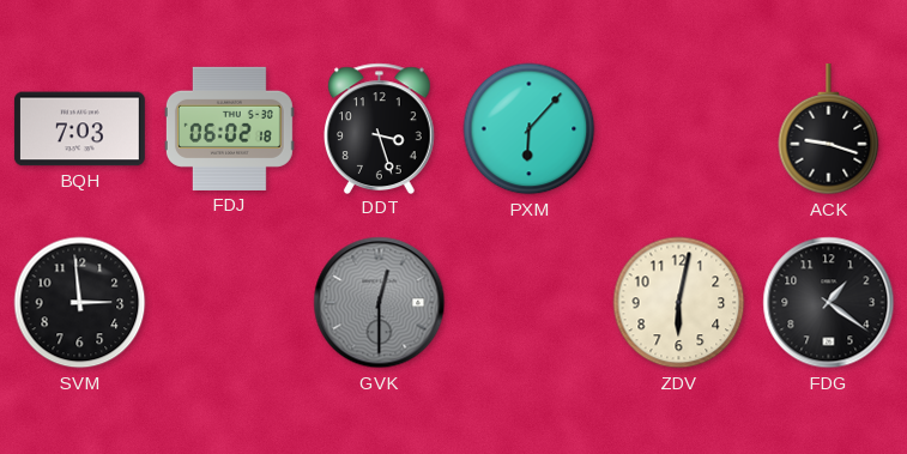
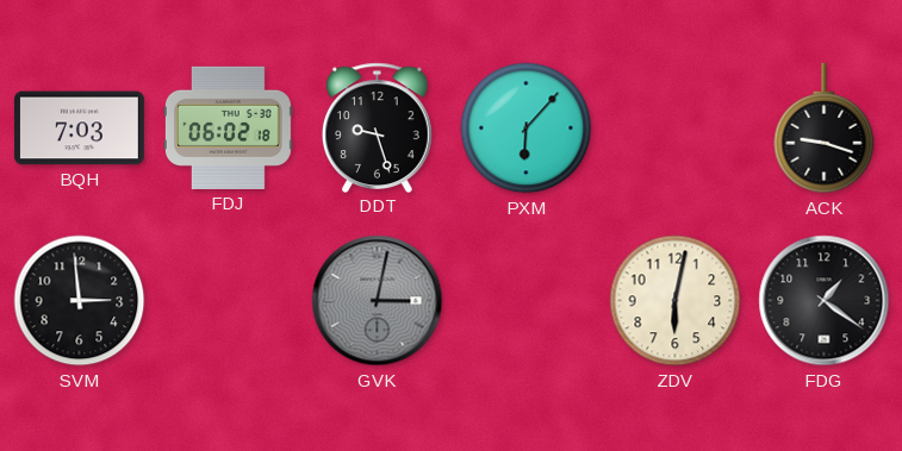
DDT: 3:27 -> 9:27
GVK: 12:30 -> 3:02
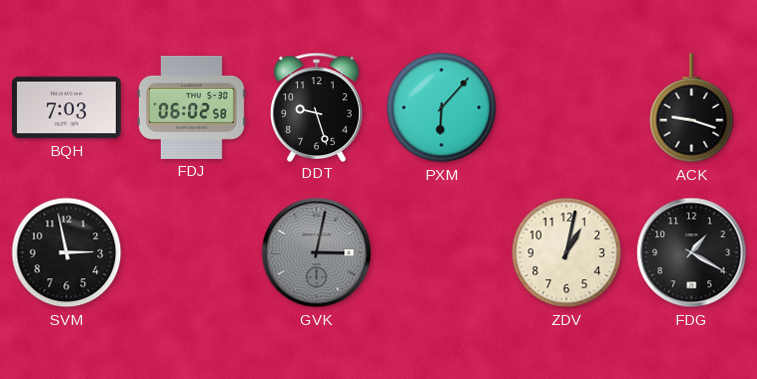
FDJ: 06:02:18 -> 06:02:58
SVM: 2:59 -> 2:58
ZDV: 6:02 -> 1:02
FDG: 1:21 -> 1:20
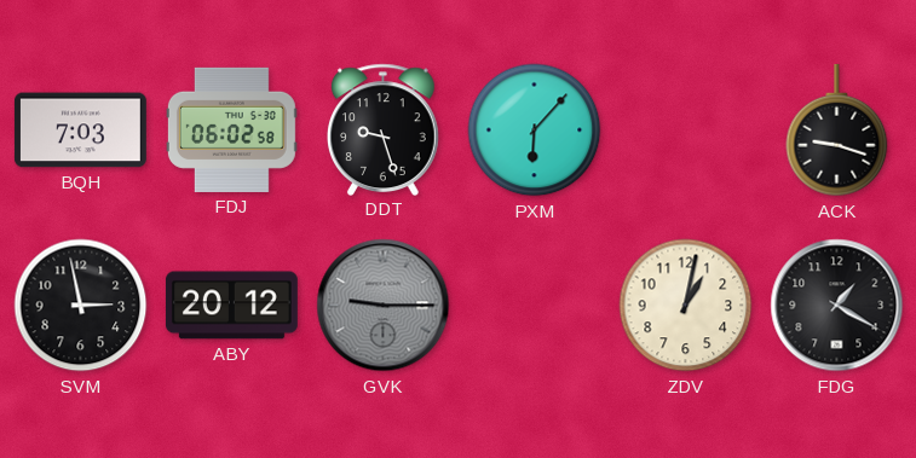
ABY: none -> 20:12
GVK: 3:02 -> 9:15
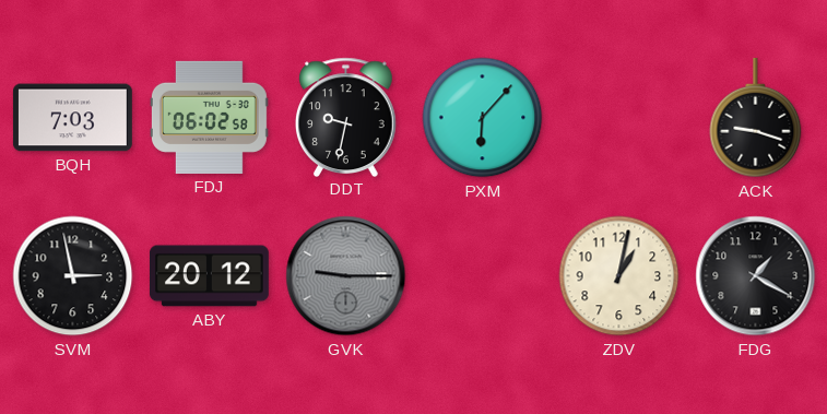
DDT: 9:27 -> 9:32
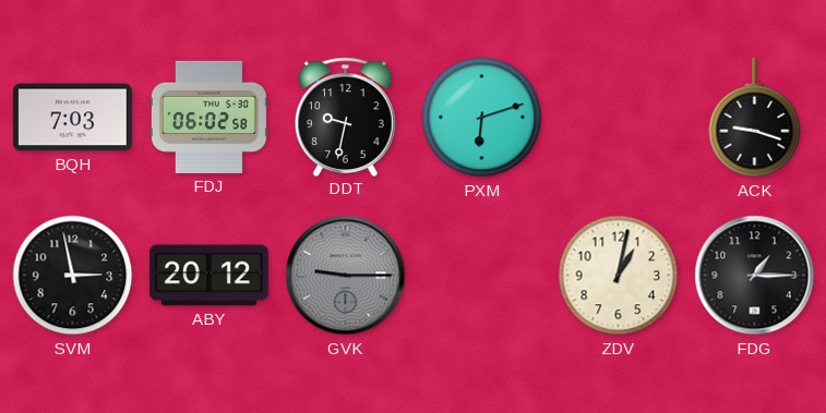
PXM: 6:07 -> 6:12
FDG: 1:20 -> 1:15
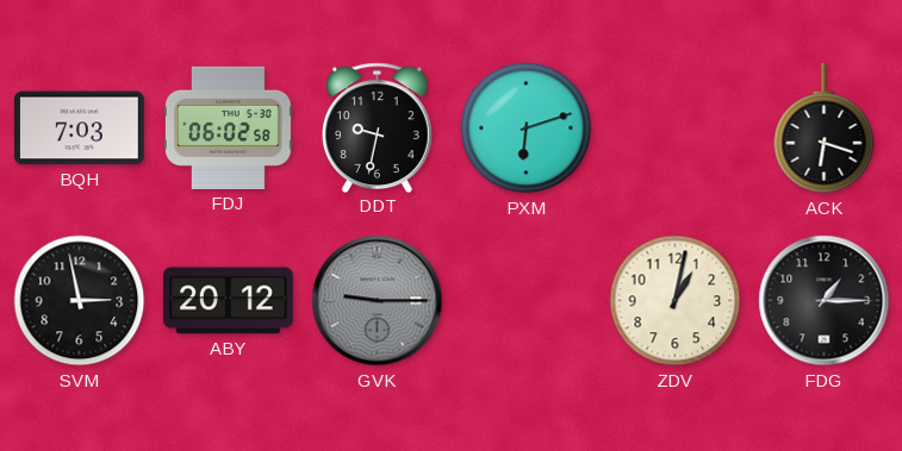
ACK: 9:18 -> 6:18
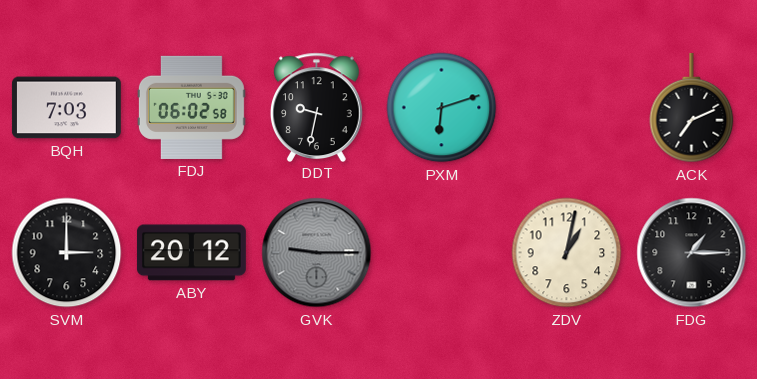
ACK: 6:18 -> 7:11
SVM: 2:58 -> 3:00
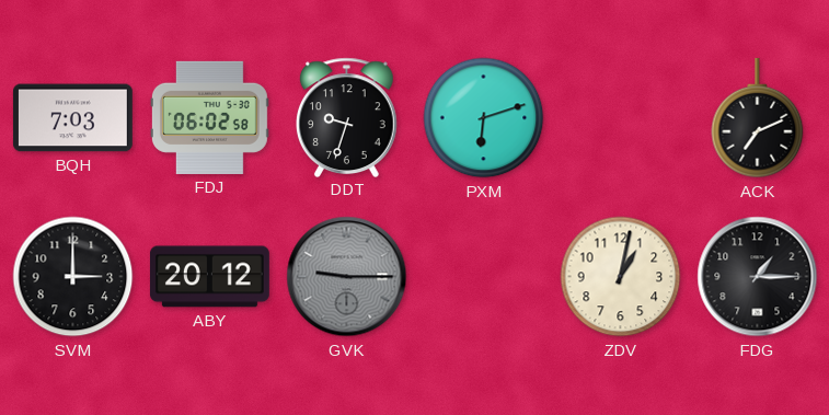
DDT: 9:32 -> 9:33
